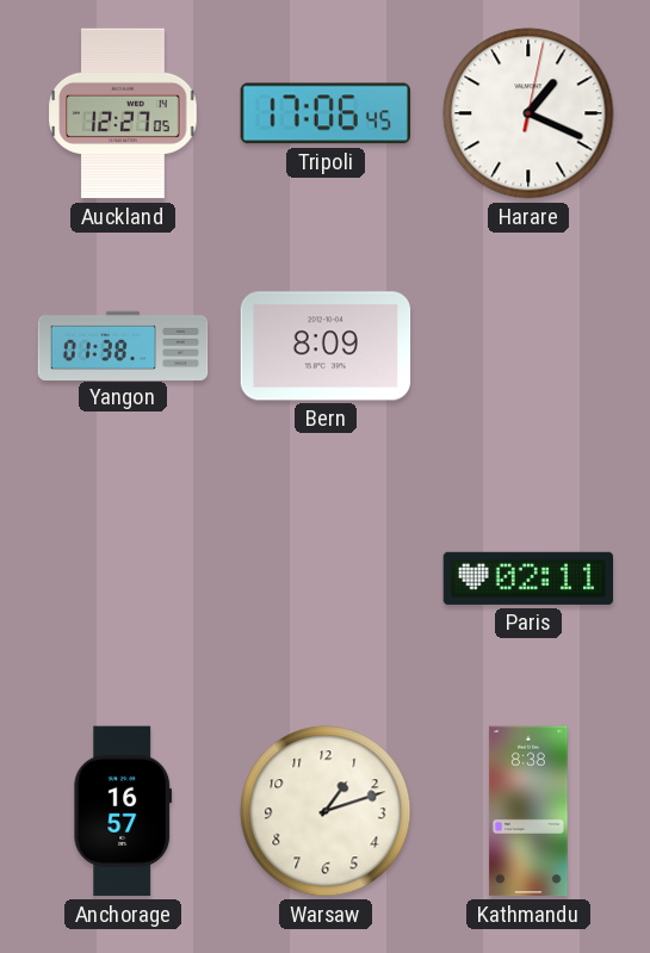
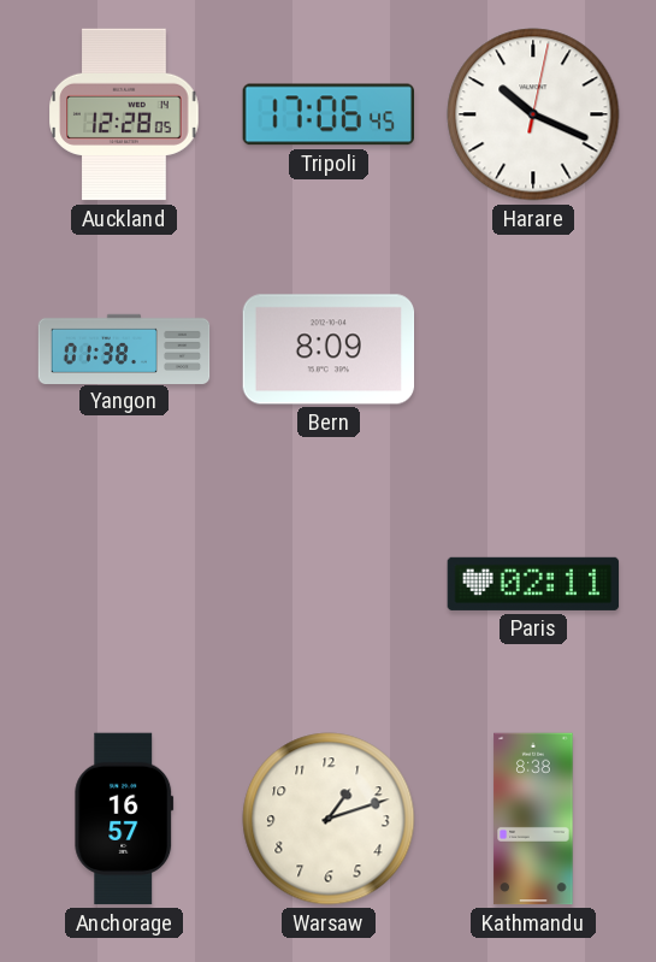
Auckland: 12:27 -> 12:28
Harare: 1:19 -> 10:19
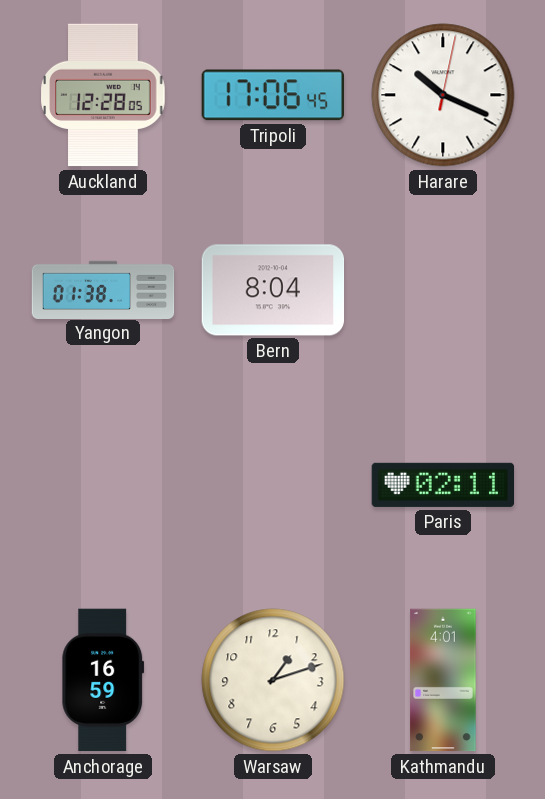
Bern: 8:09 -> 8:04
Anchorage: 16:57 -> 16:59
Kathmandu: 8:38 -> 4:01
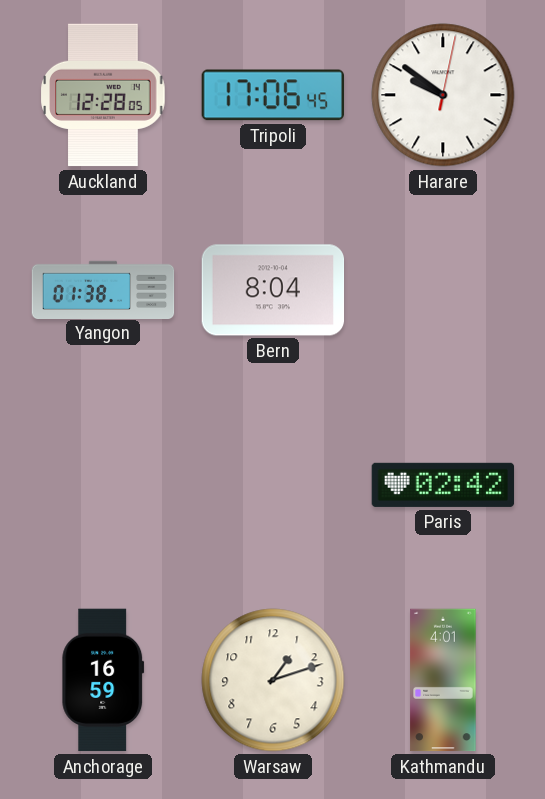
Harare: 10:19 -> 9:51
Paris: 02:11 -> 02:42
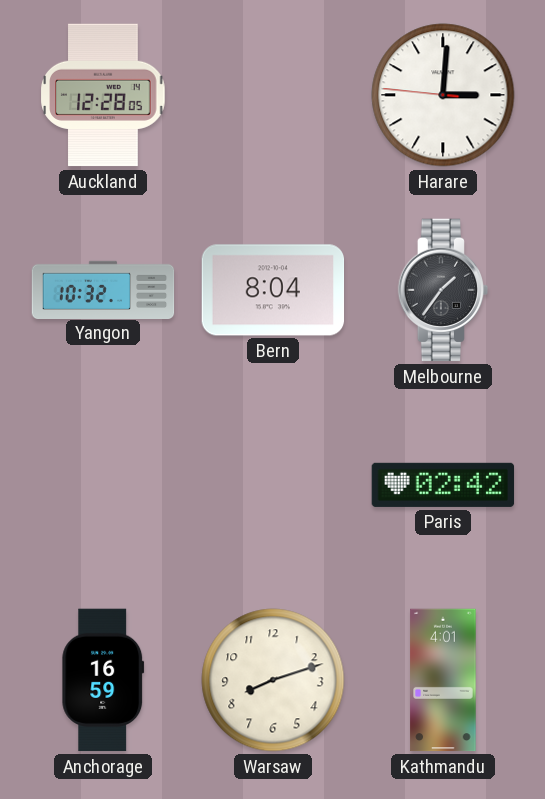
Tripoli: 17:06 -> none
Harare: 9:51 -> 3:00
Yangon: 01:38 -> 10:32
Melbourne: none -> 1:36
Warsaw: 1:12 -> 8:12
